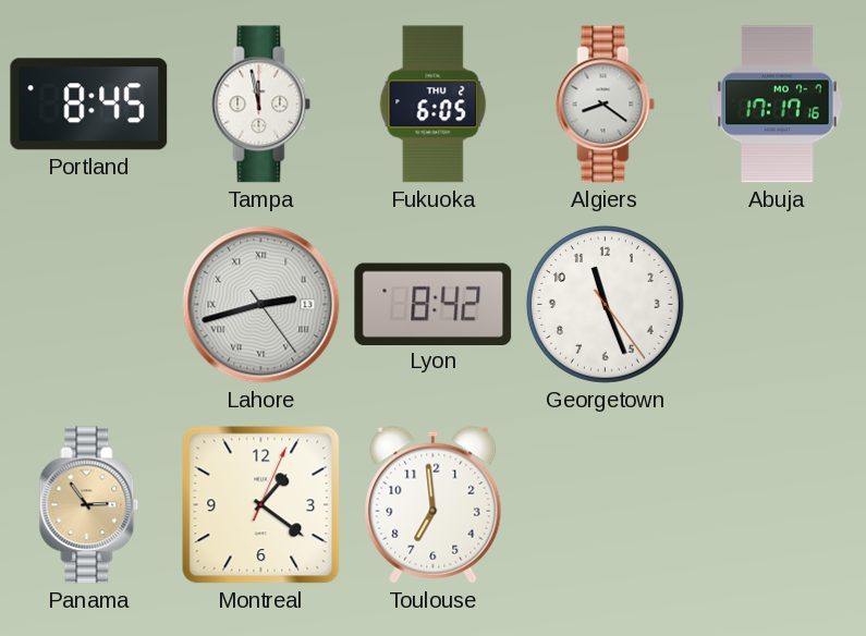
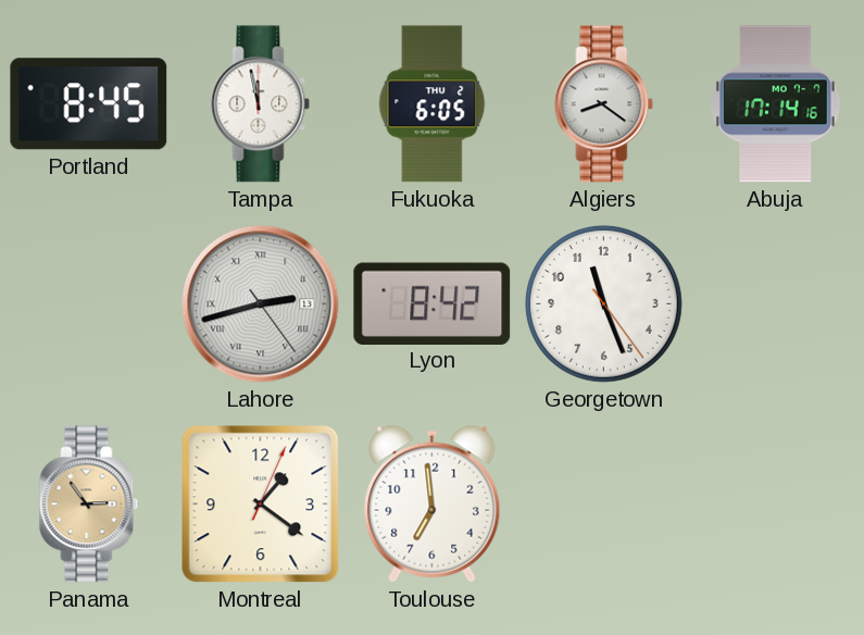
Abuja: 17:17 -> 17:14
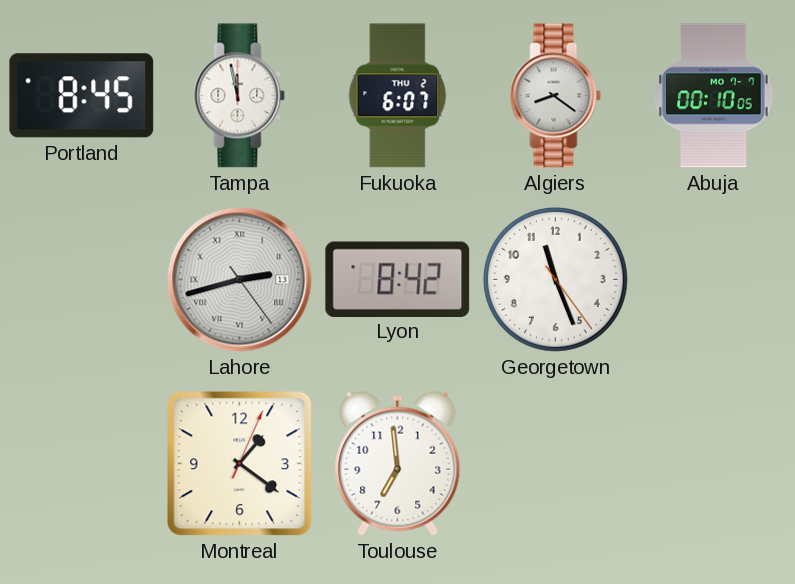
Fukuoka: 6:05 -> 6:07
Abuja: 17:14 -> 00:10
Panama: 2:54 -> none
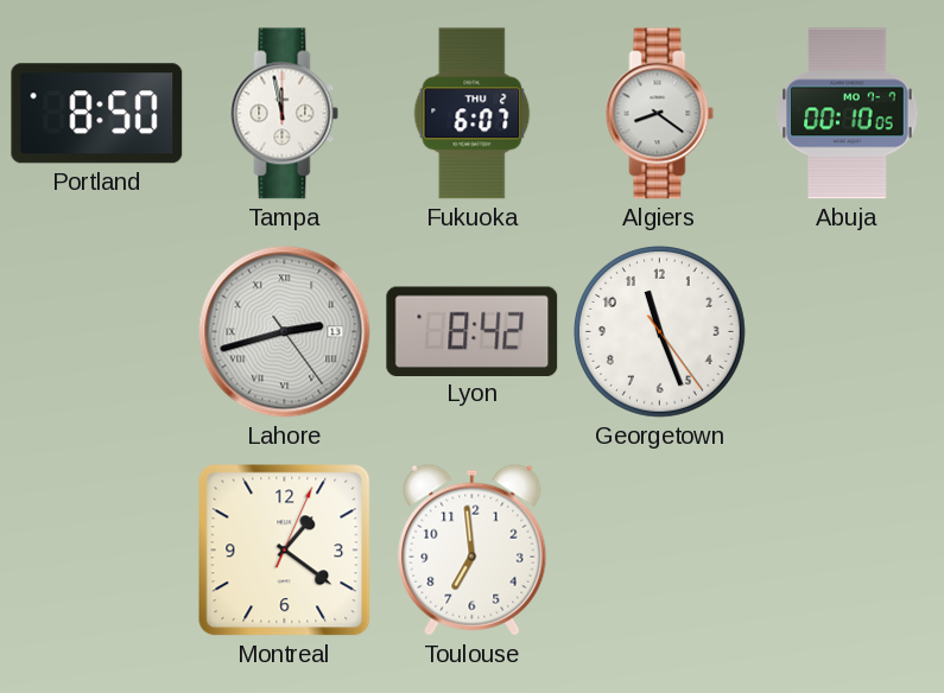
Portland: 8:45 -> 8:50
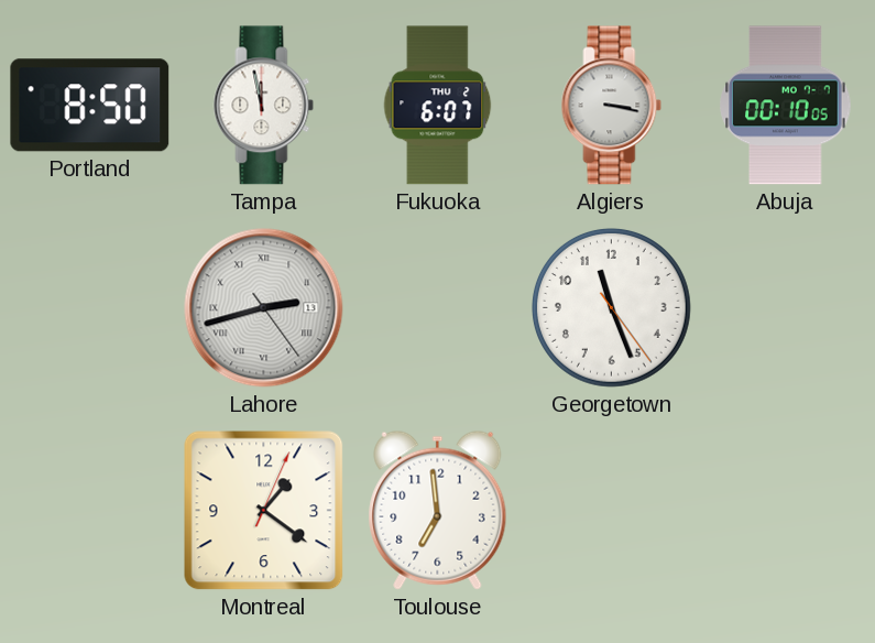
Algiers: 8:21 -> 3:17
Lyon: 8:42 -> none
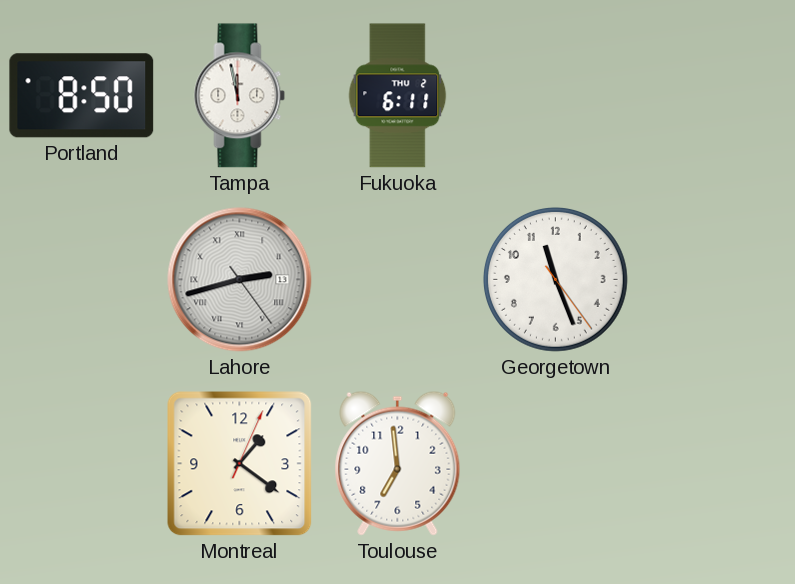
Fukuoka: 6:07 -> 6:11
Algiers: 3:17 -> none
Abuja: 00:10 -> none
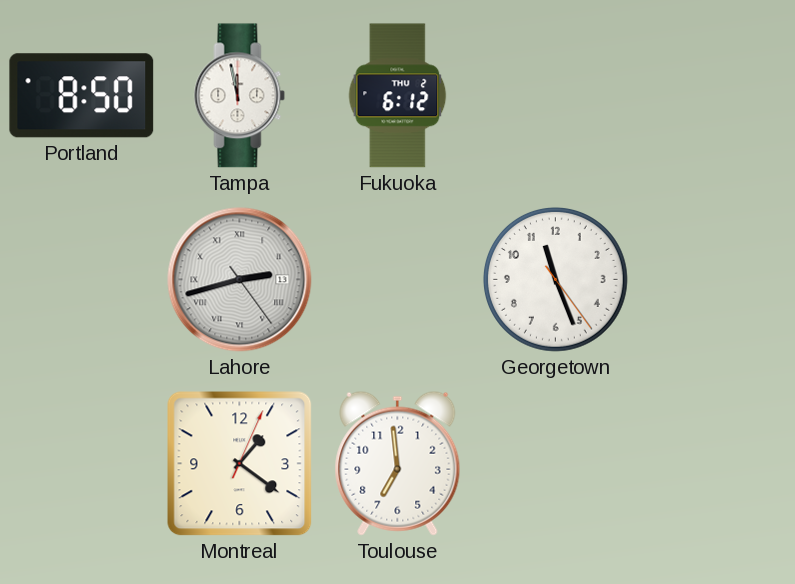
Fukuoka: 6:11 -> 6:12
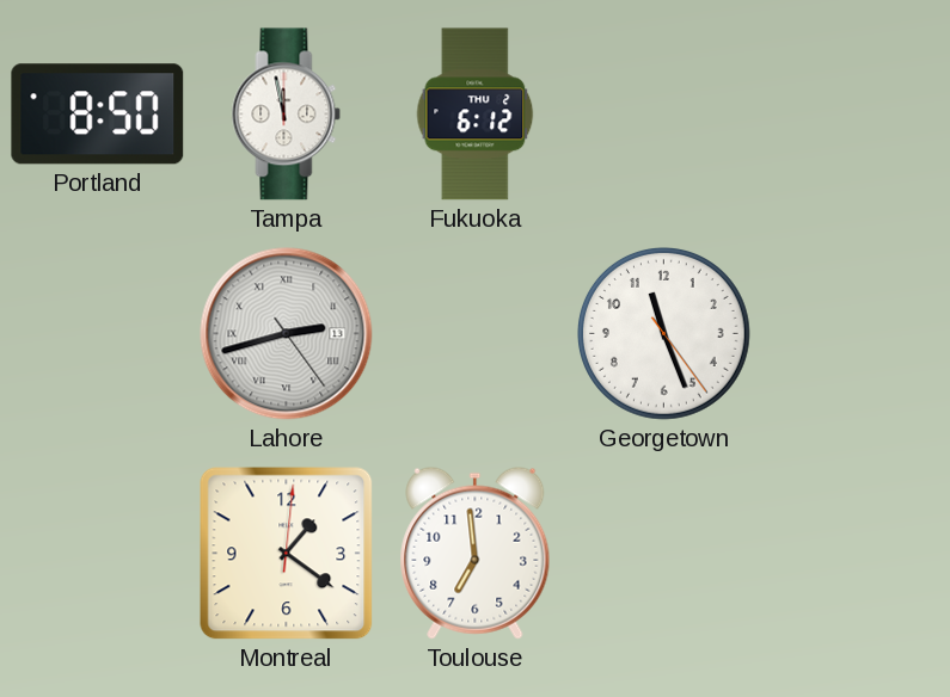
Montreal: 1:21:04 -> 1:21:01
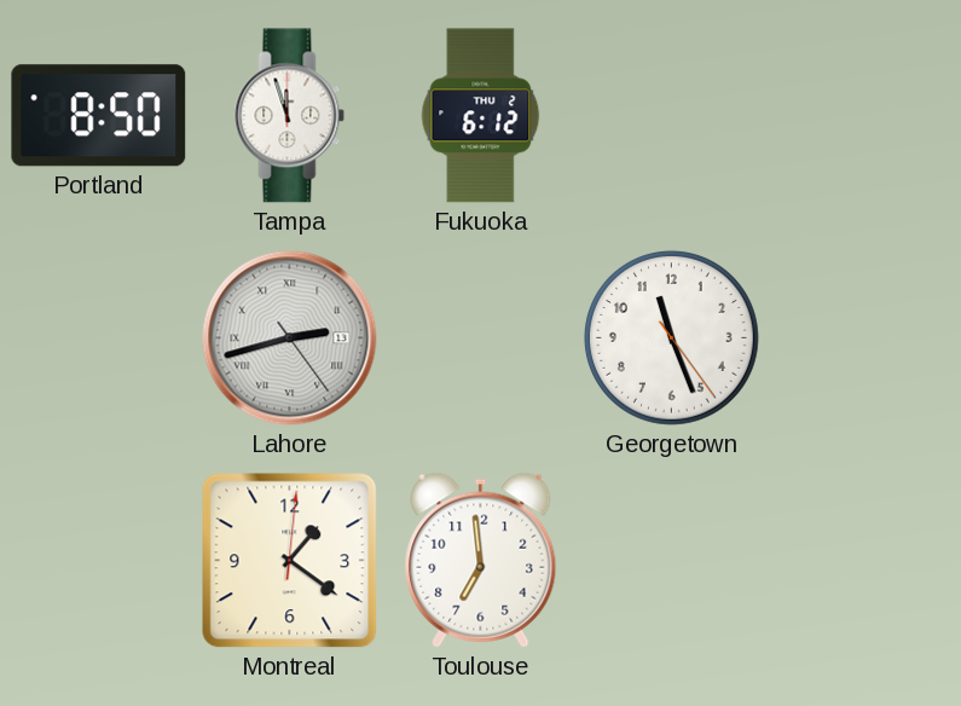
Tampa: 11:58 -> 11:57
